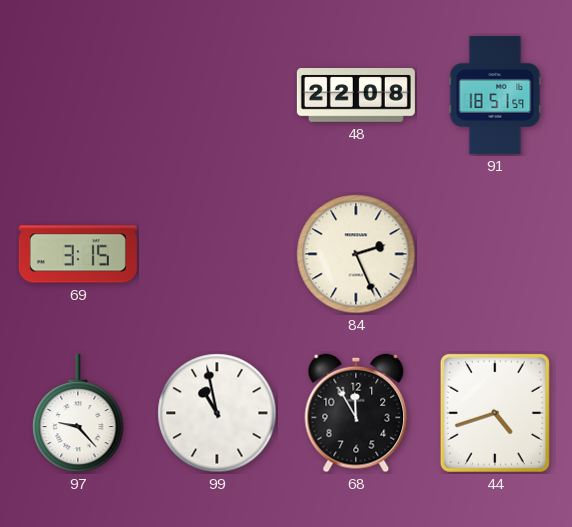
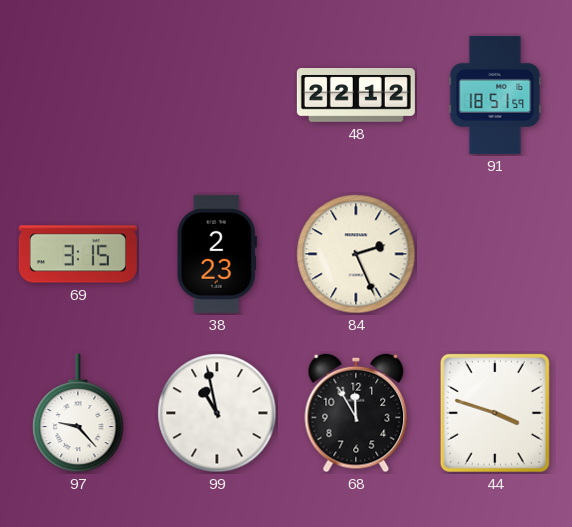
48: 22:08 -> 22:12
38: none -> 2:23
44: 4:42 -> 3:48
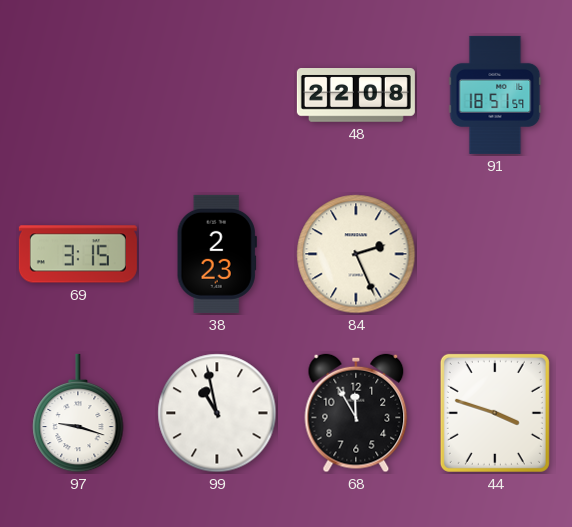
48: 22:12 -> 22:08
97: 9:23 -> 9:18
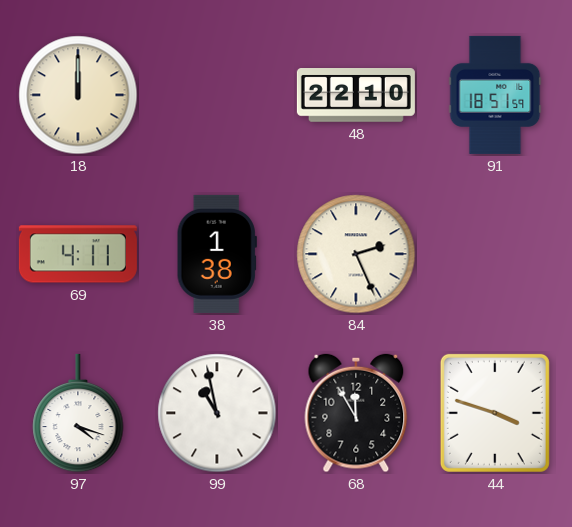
18: none -> 12:00
48: 22:08 -> 22:10
69: 3:15 -> 4:11
38: 2:23 -> 1:38
97: 9:18 -> 4:18
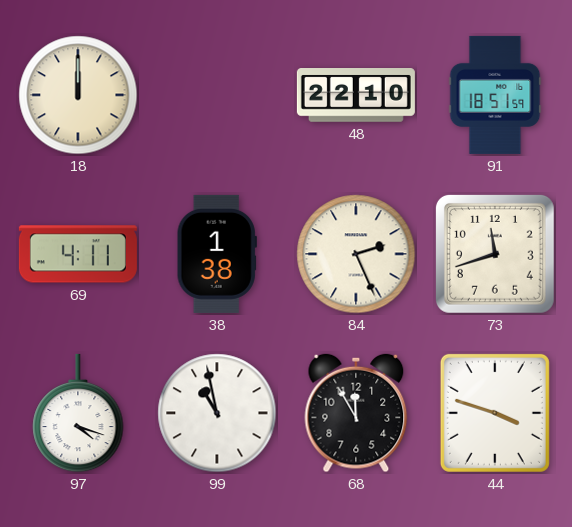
73: none -> 11:42
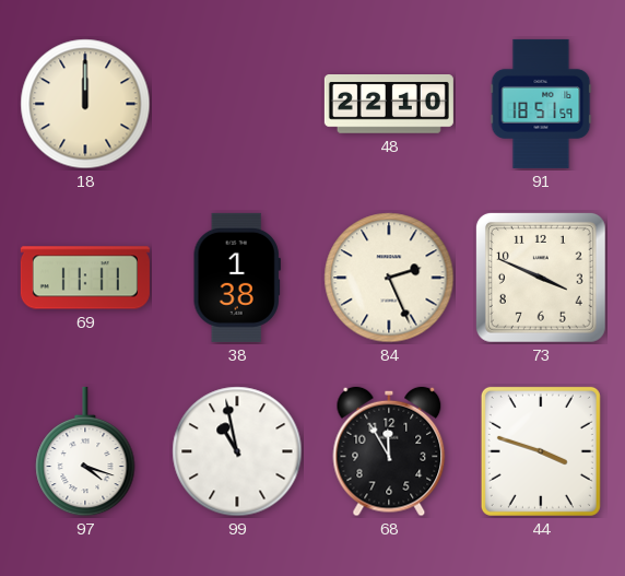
69: 4:11 -> 11:11
73: 11:42 -> 3:49
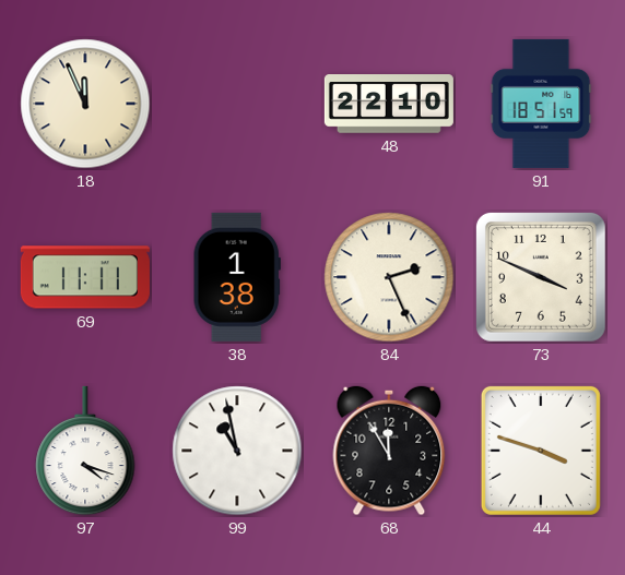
18: 12:00 -> 11:56
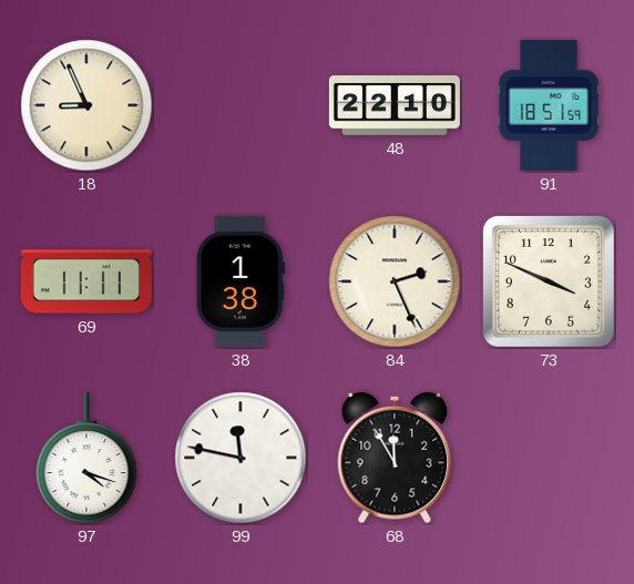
18: 11:56 -> 8:56
99: 10:58 -> 11:47
44: 3:48 -> none
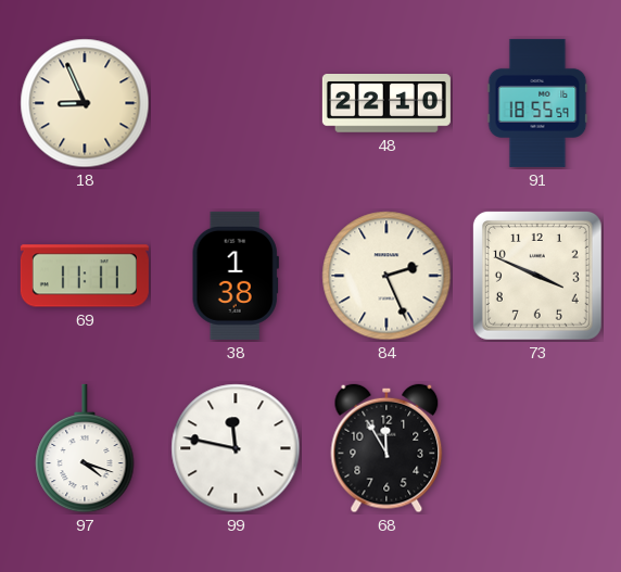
91: 18:51 -> 18:55
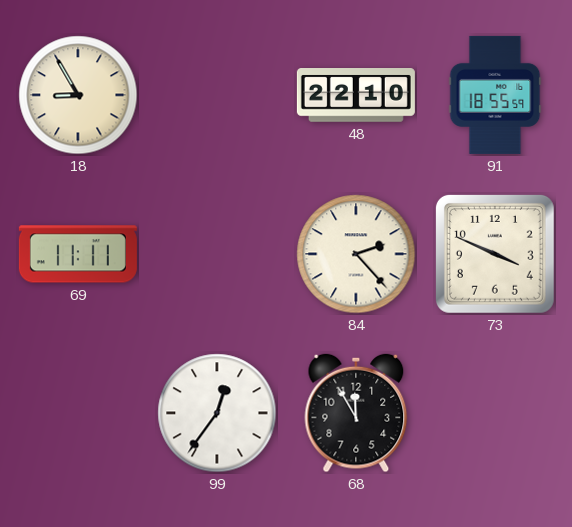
18: 8:56 -> 8:55
38: 1:38 -> none
84: 2:26 -> 2:23
97: 4:18 -> none
99: 11:47 -> 12:36
